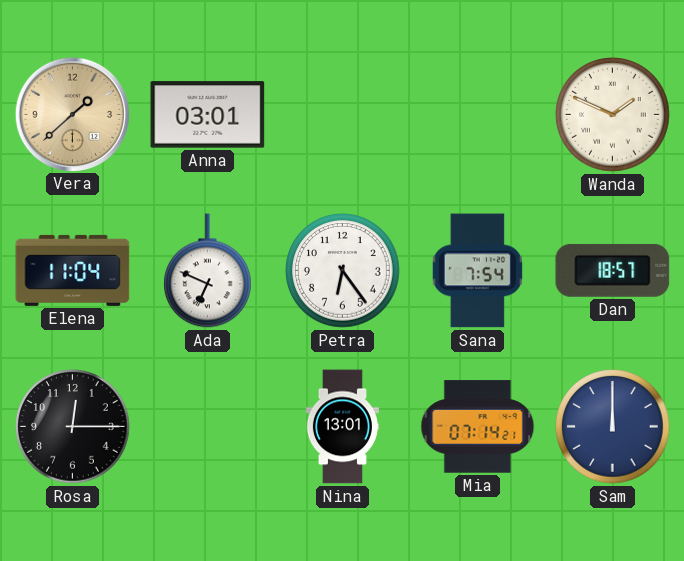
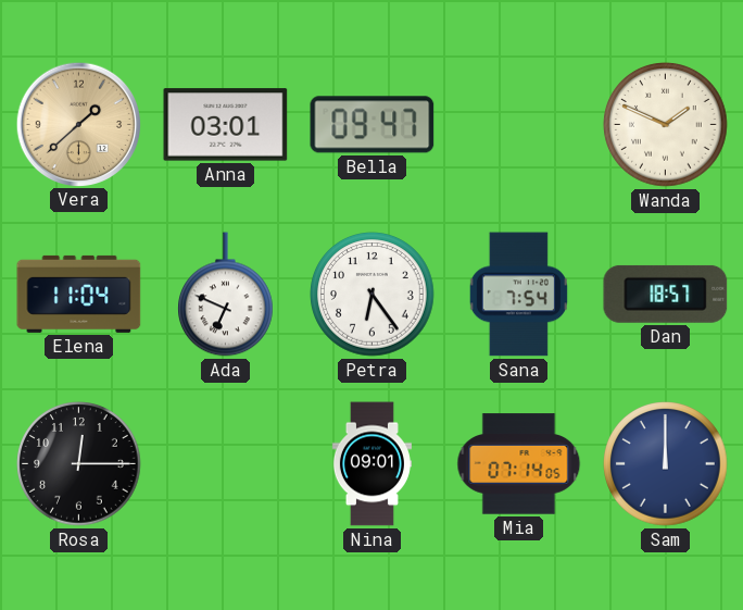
Bella: none -> 09:47
Nina: 13:01 -> 09:01
Mia: 07:14:21 -> 07:14:05
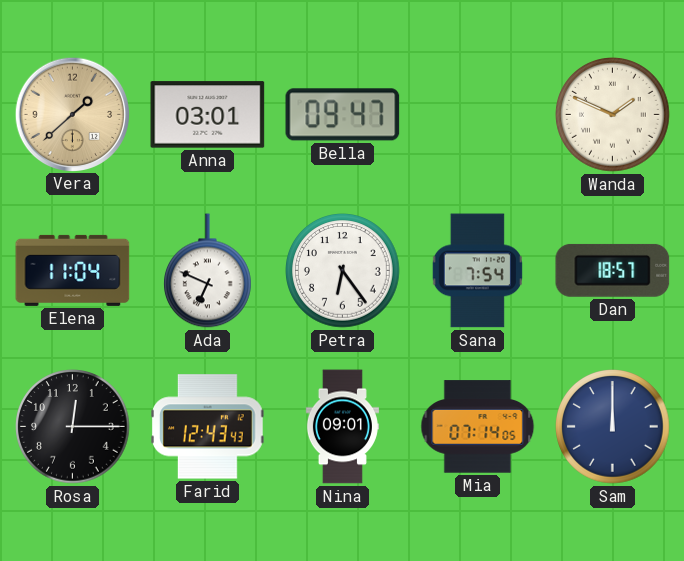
Farid: none -> 12:43
